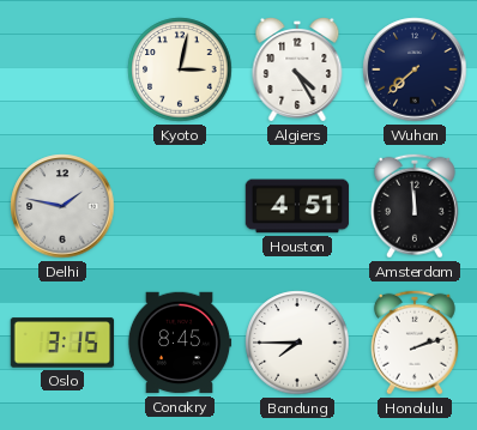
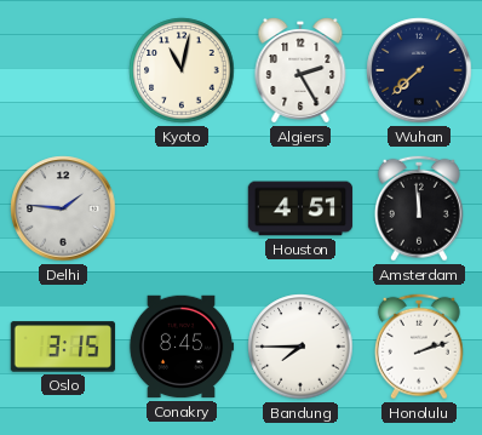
Kyoto: 3:02 -> 11:02
Algiers: 4:25 -> 2:25
Delhi: 1:47 -> 1:46
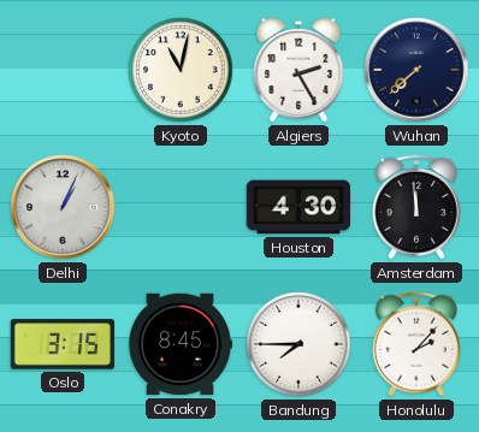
Delhi: 1:46 -> 1:04
Houston: 4:51 -> 4:30
Honolulu: 2:12 -> 2:07
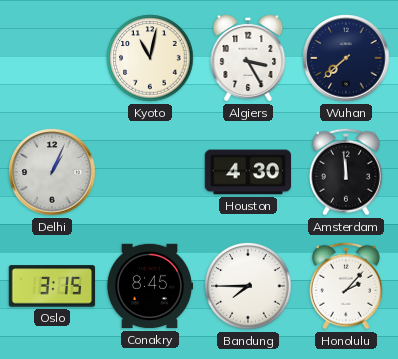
Algiers: 2:25 -> 3:25
